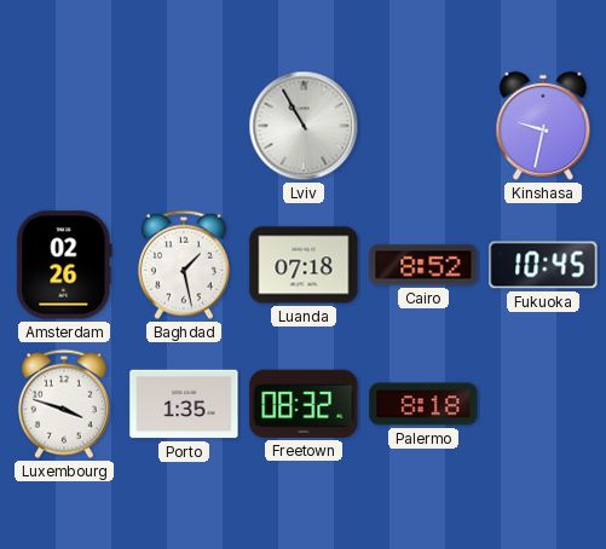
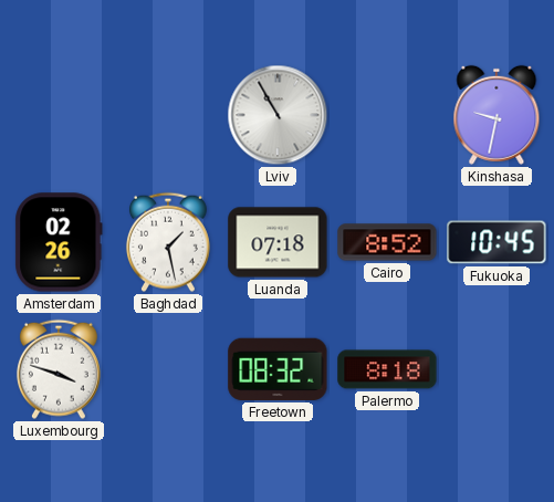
Porto: 1:35 -> none
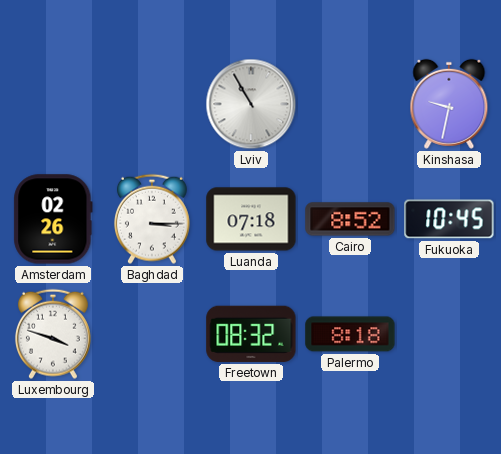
Baghdad: 1:28 -> 3:15
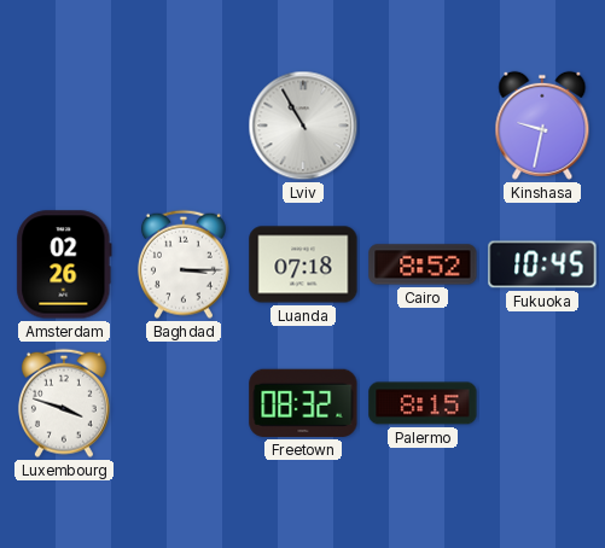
Palermo: 8:18 -> 8:15
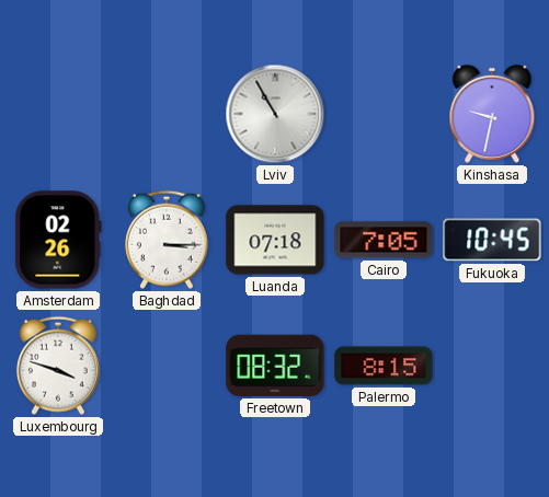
Cairo: 8:52 -> 7:05
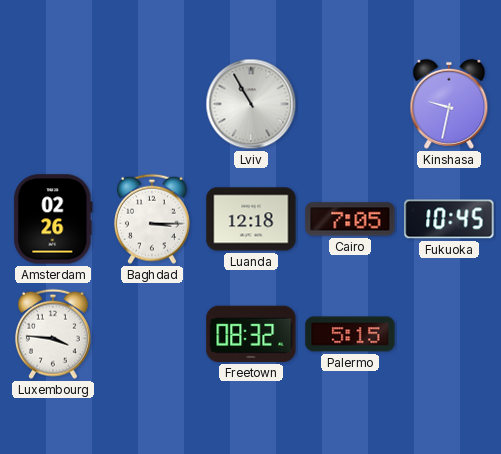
Luanda: 07:18 -> 12:18
Luxembourg: 3:48 -> 3:46
Palermo: 8:15 -> 5:15
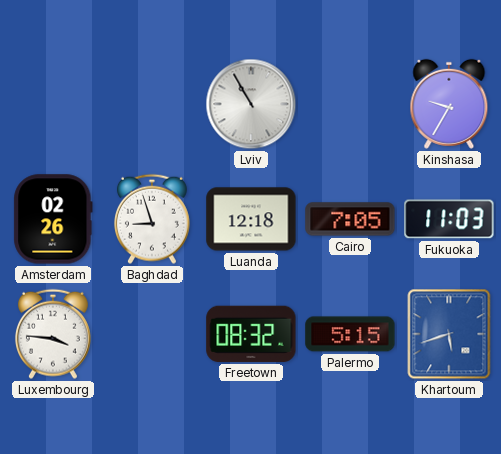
Kinshasa: 9:32 -> 9:35
Baghdad: 3:15 -> 8:57
Fukuoka: 10:45 -> 11:03
Khartoum: none -> 5:42
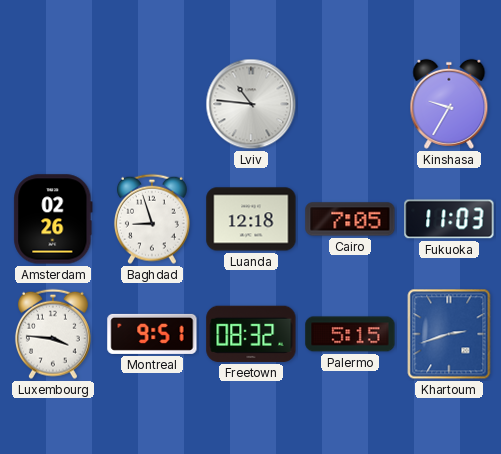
Lviv: 10:55 -> 10:46
Montreal: none -> 9:51
Khartoum: 5:42 -> 2:42
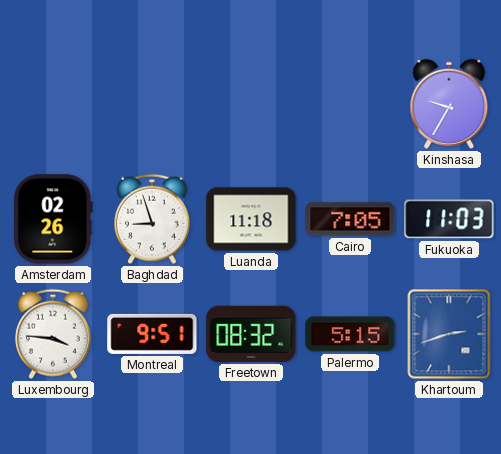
Lviv: 10:46 -> none
Luanda: 12:18 -> 11:18
